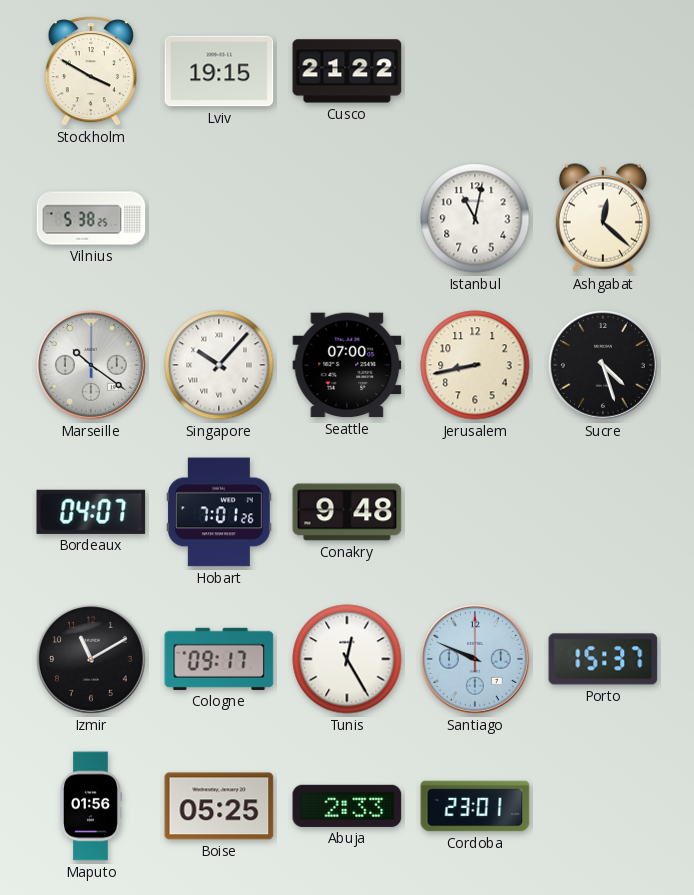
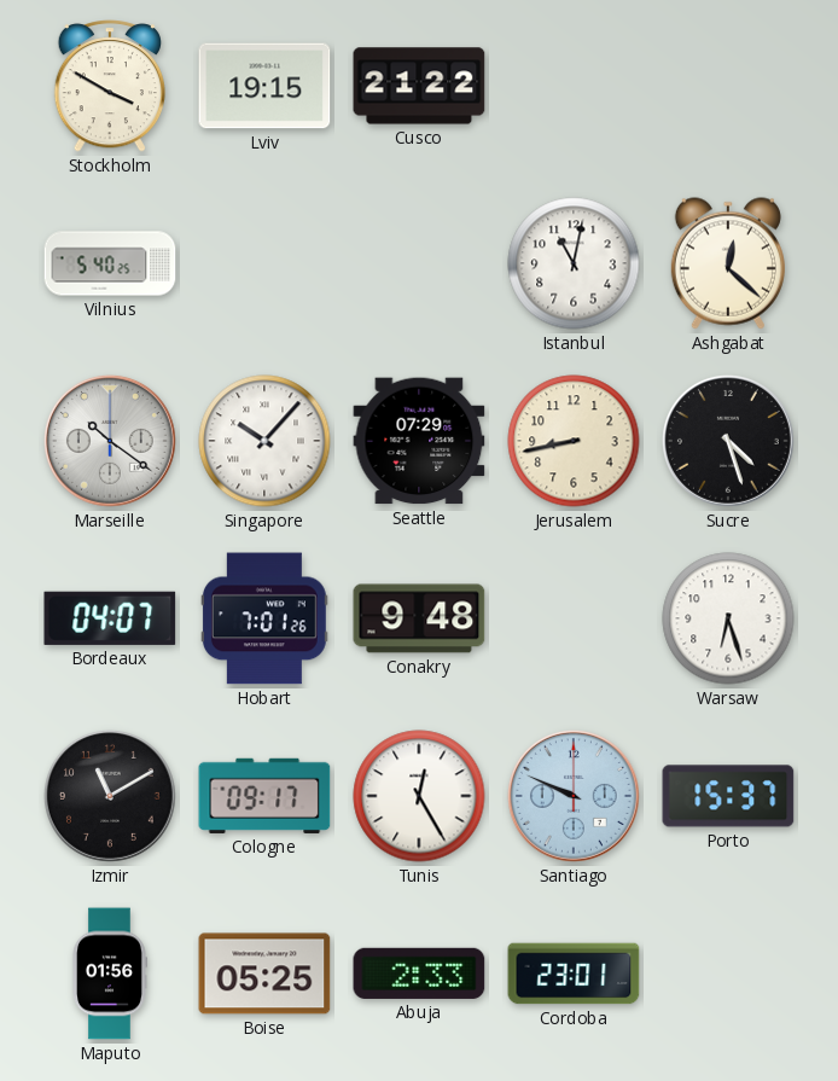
Vilnius: 5:38 -> 5:40
Seattle: 07:00 -> 07:29
Warsaw: none -> 6:27
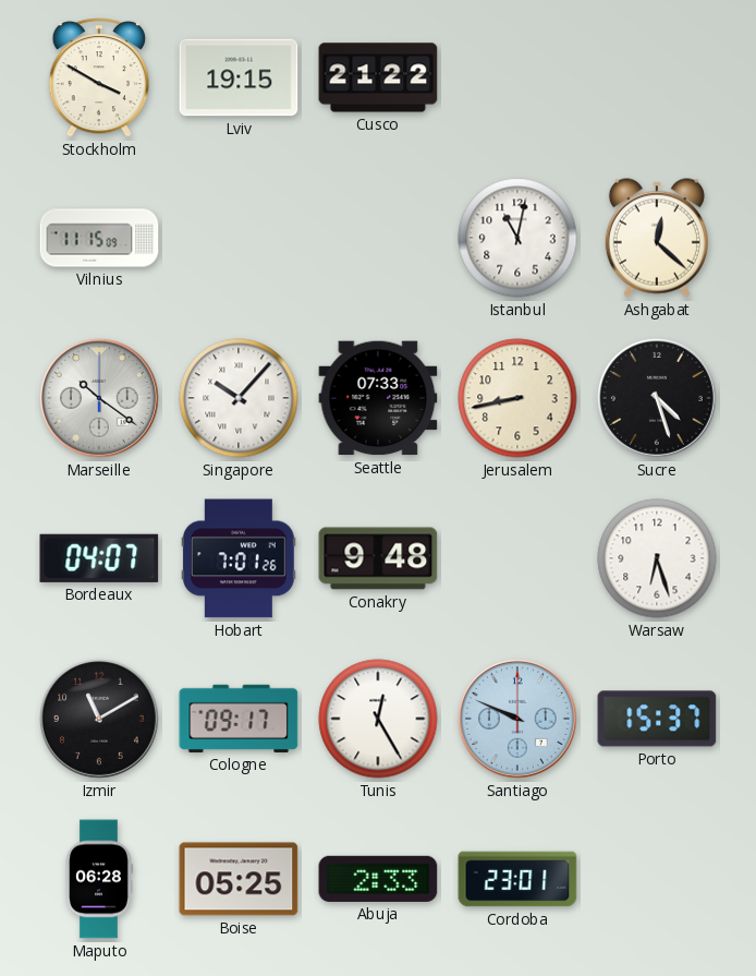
Vilnius: 5:40 -> 11:15
Seattle: 07:29 -> 07:33
Maputo: 01:56 -> 06:28
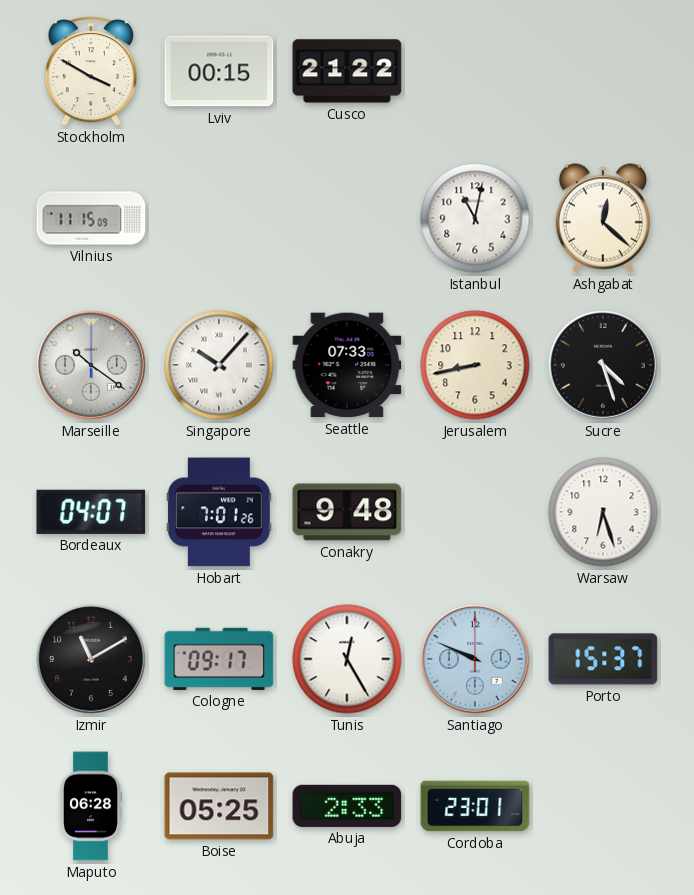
Lviv: 19:15 -> 00:15
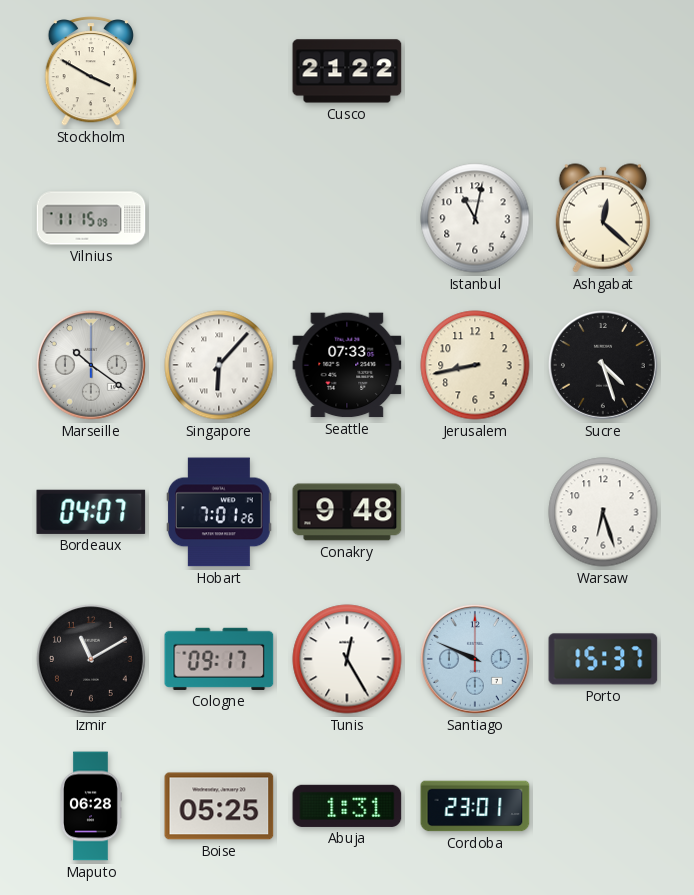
Lviv: 00:15 -> none
Singapore: 10:07 -> 6:07
Abuja: 2:33 -> 1:31
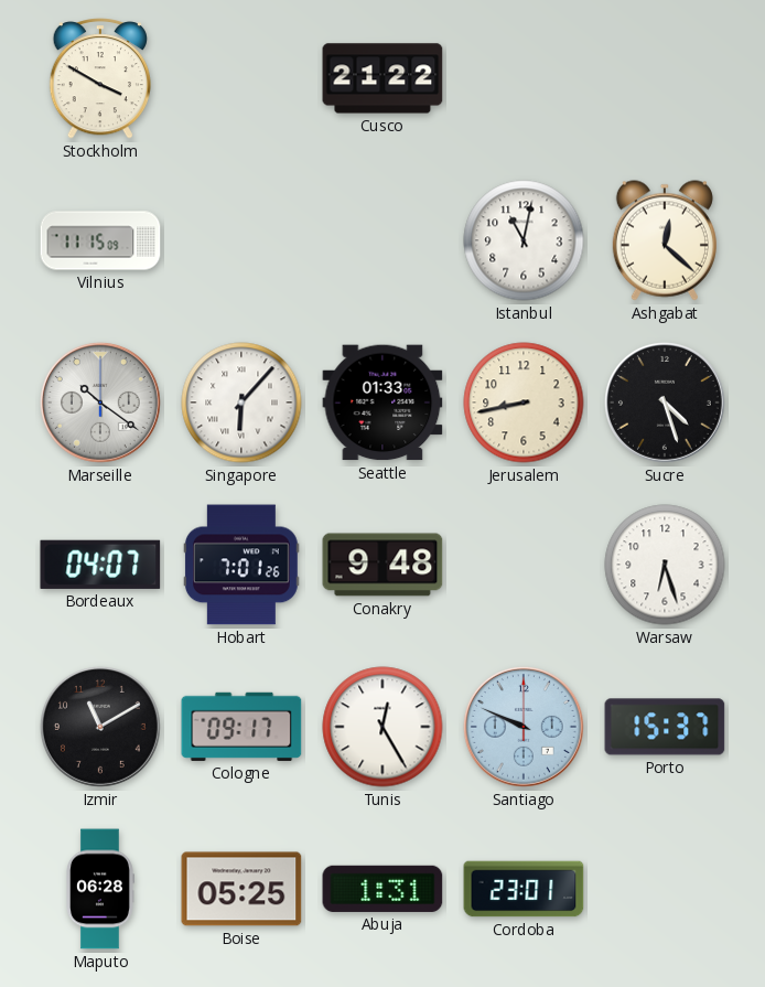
Seattle: 07:33 -> 01:33
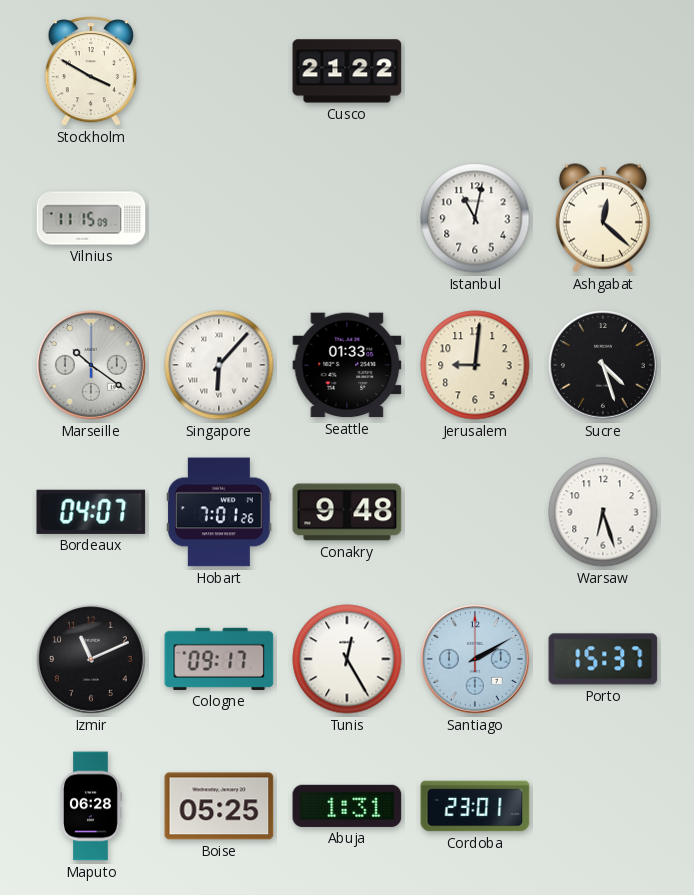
Jerusalem: 8:43 -> 9:01
Izmir: 11:10 -> 11:11
Santiago: 9:49 -> 2:10
